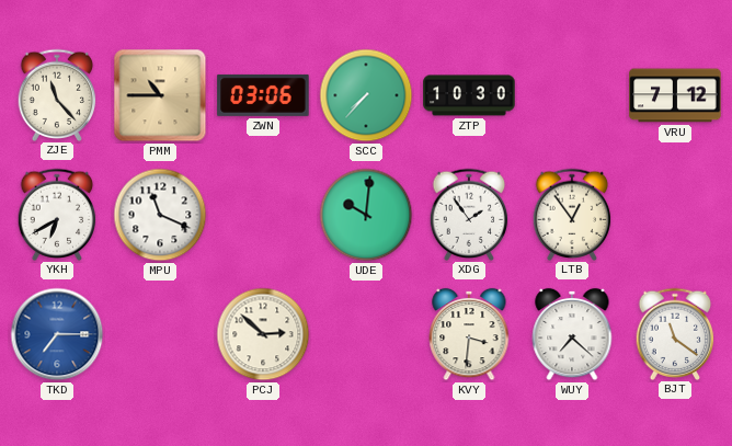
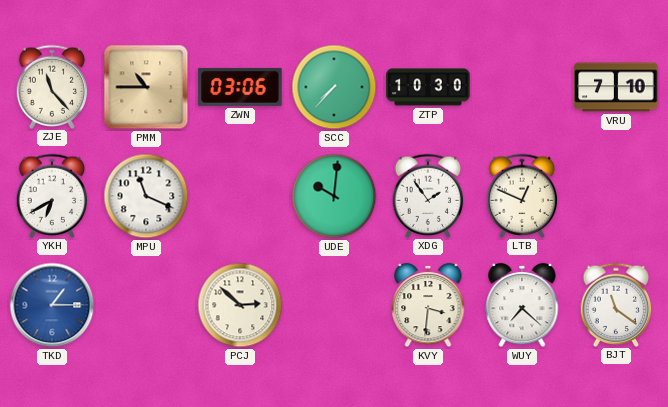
VRU: 7:12 -> 7:10
LTB: 12:54 -> 12:49
TKD: 7:15 -> 1:15
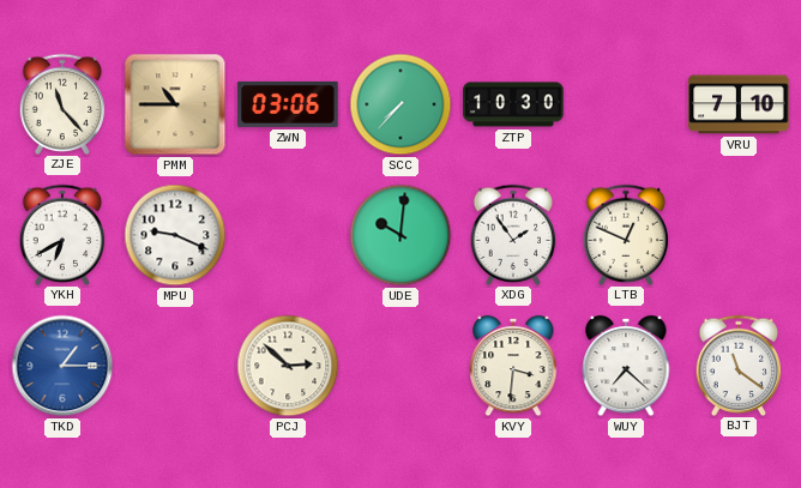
MPU: 11:19 -> 9:19
